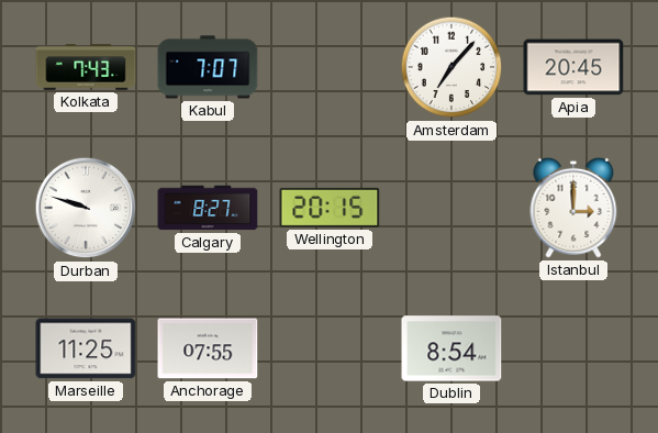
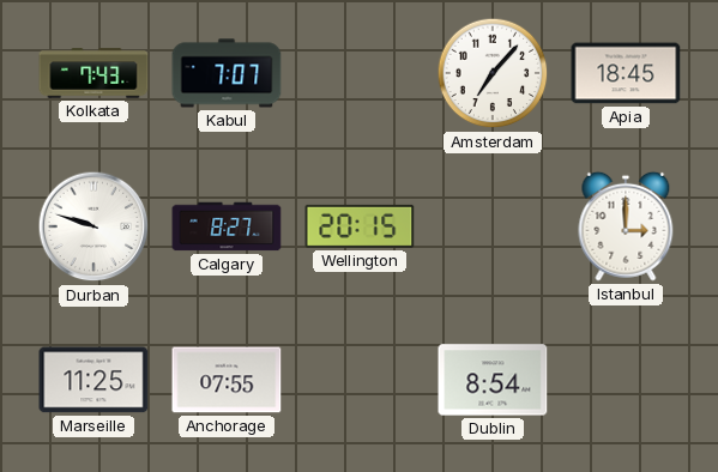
Apia: 20:45 -> 18:45
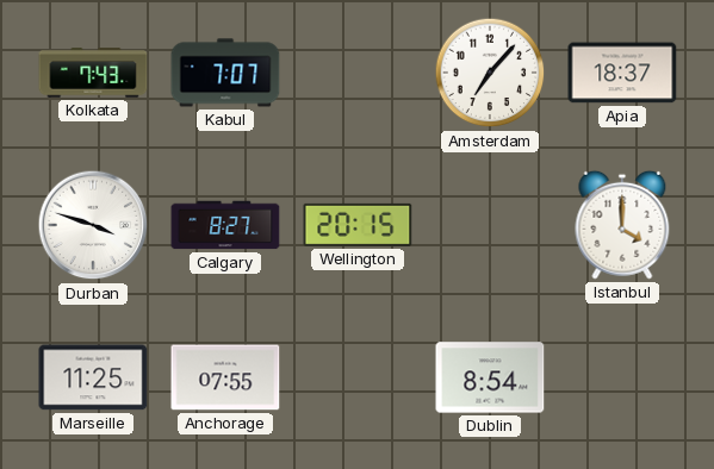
Apia: 18:45 -> 18:37
Durban: 9:48 -> 3:48
Istanbul: 3:00 -> 4:00
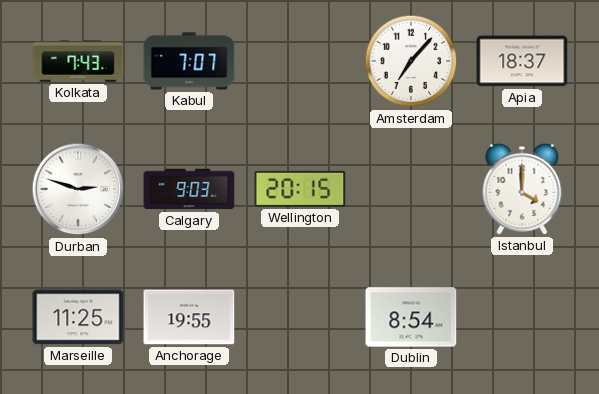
Durban: 3:48 -> 2:48
Calgary: 8:27 -> 9:03
Anchorage: 07:55 -> 19:55
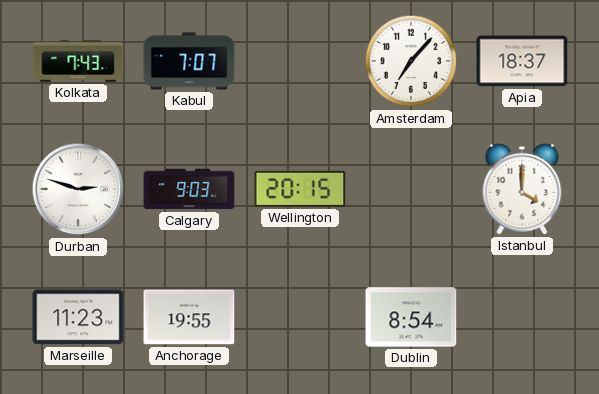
Marseille: 11:25 -> 11:23
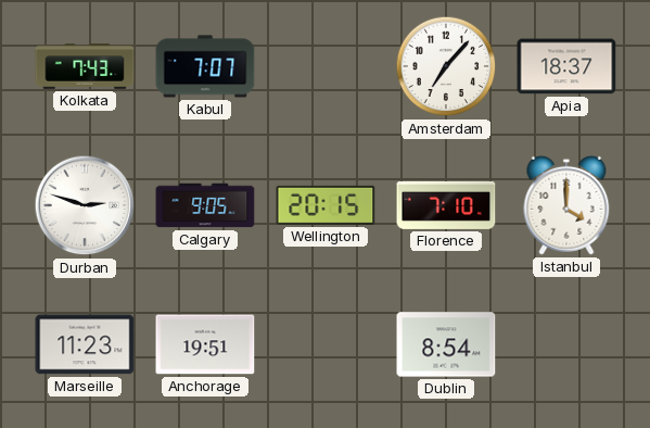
Calgary: 9:03 -> 9:05
Florence: none -> 7:10
Anchorage: 19:55 -> 19:51
